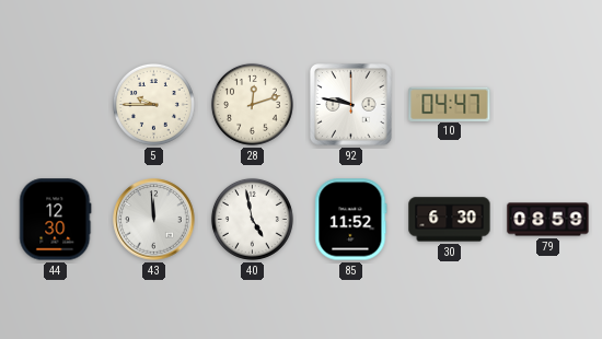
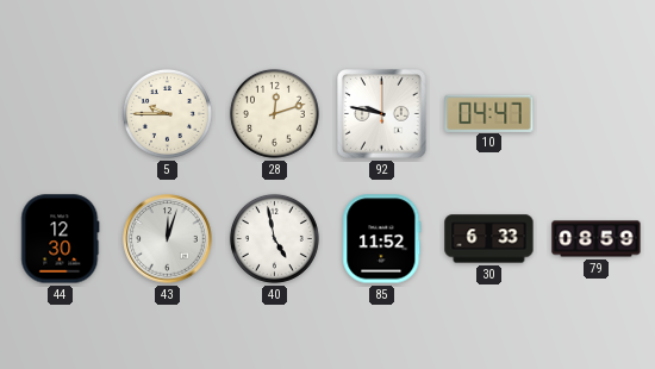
43: 11:59 -> 12:03
30: 6:30 -> 6:33
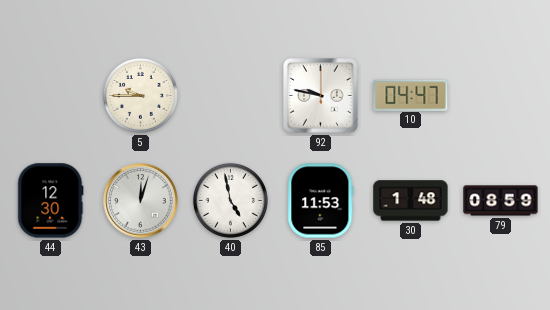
28: 12:12 -> none
85: 11:52 -> 11:53
30: 6:33 -> 1:48
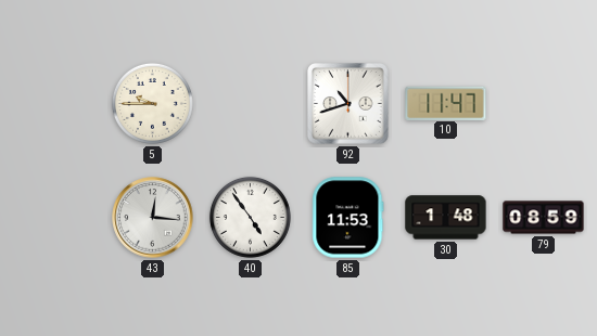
92: 9:47 -> 10:42
10: 04:47 -> 11:47
44: 12:30 -> none
43: 12:03 -> 12:16
40: 4:58 -> 4:54
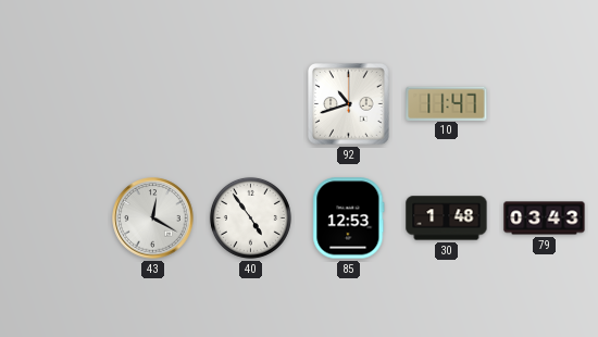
5: 9:45 -> none
43: 12:16 -> 12:20
85: 11:53 -> 12:53
79: 08:59 -> 03:43
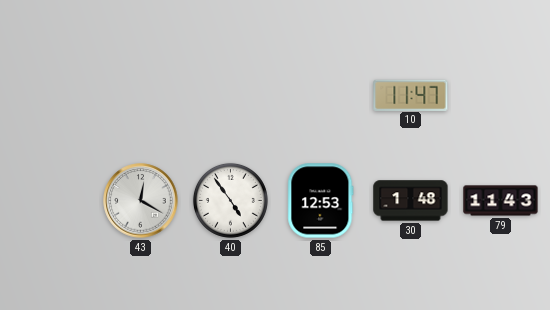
92: 10:42 -> none
79: 03:43 -> 11:43
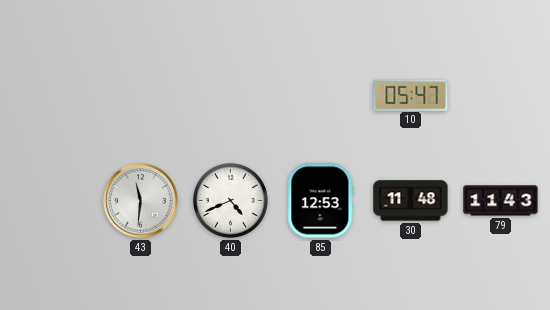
10: 11:47 -> 05:47
43: 12:20 -> 11:31
40: 4:54 -> 4:41
30: 1:48 -> 11:48
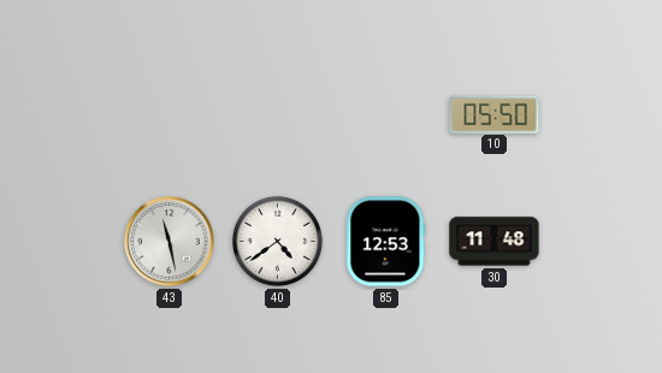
10: 05:47 -> 05:50
43: 11:31 -> 11:28
40: 4:41 -> 4:39
79: 11:43 -> none
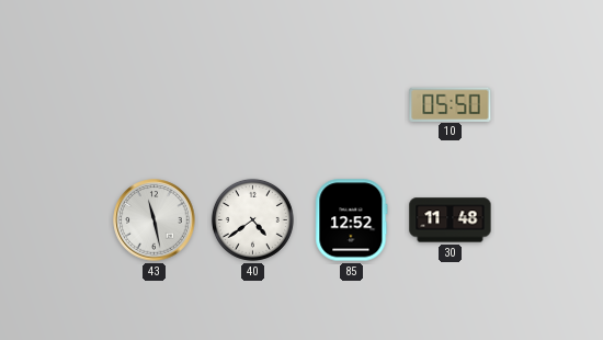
85: 12:53 -> 12:52
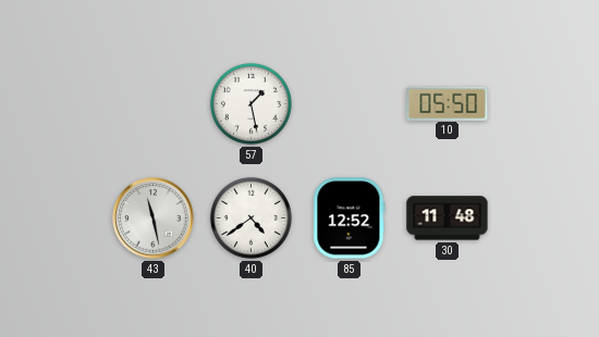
57: none -> 1:28
